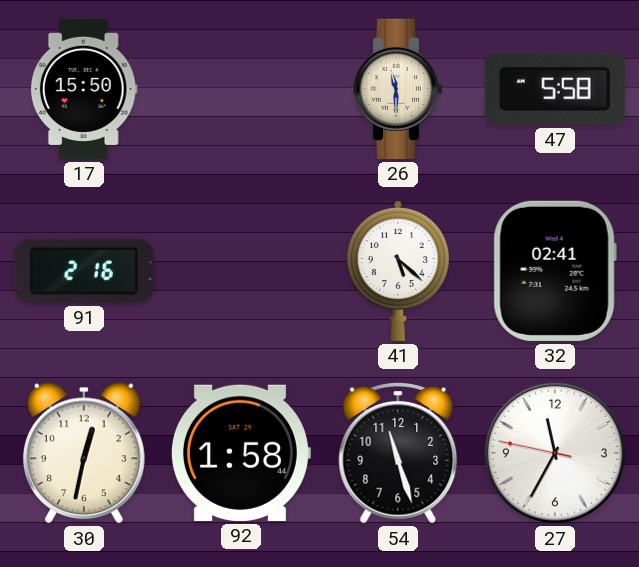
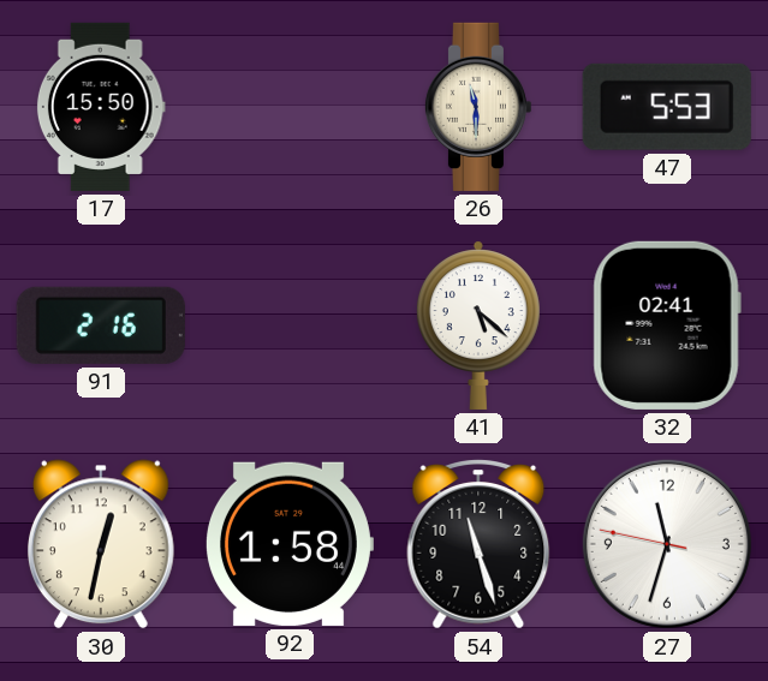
47: 5:58 -> 5:53
27: 11:34 -> 11:32
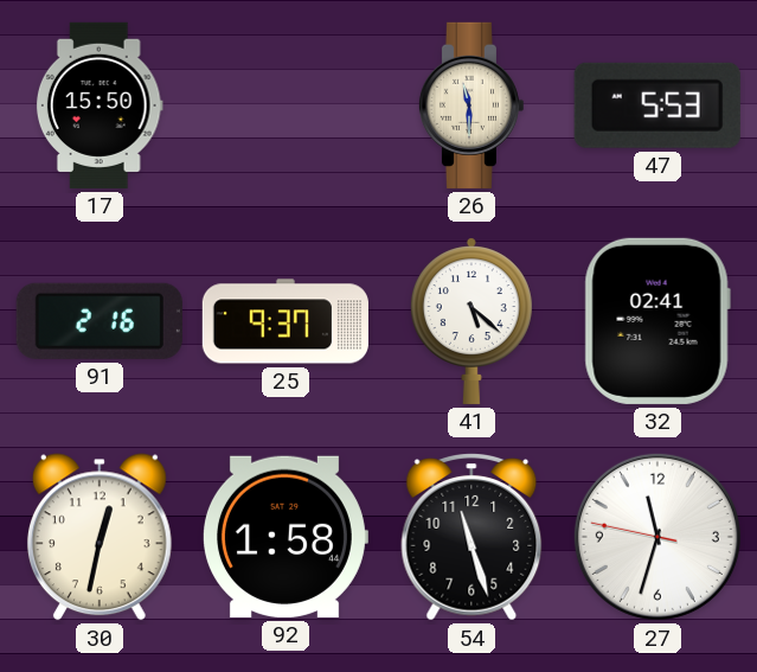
25: none -> 9:37
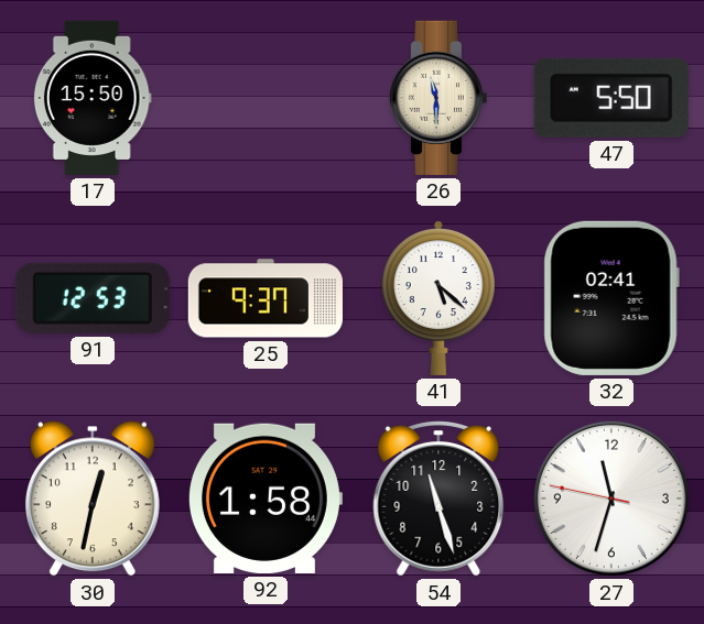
47: 5:53 -> 5:50
91: 2:16 -> 12:53
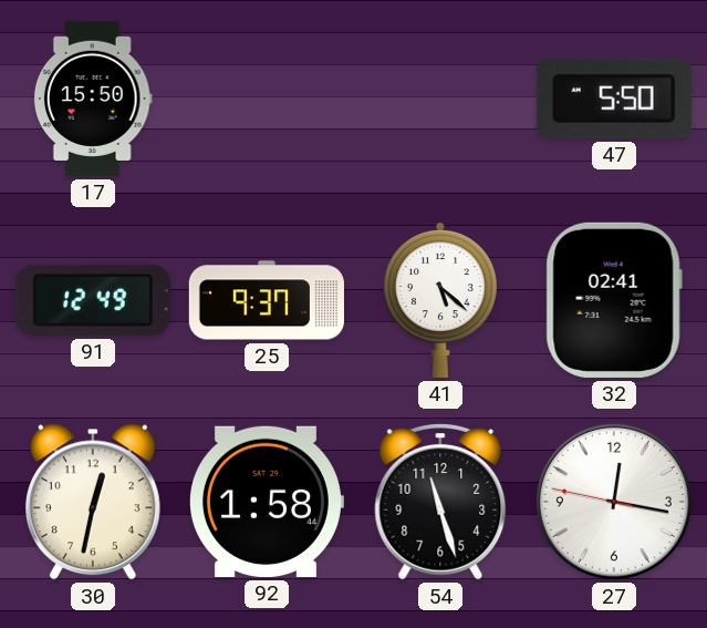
26: 11:30 -> none
91: 12:53 -> 12:49
27: 11:32 -> 12:16
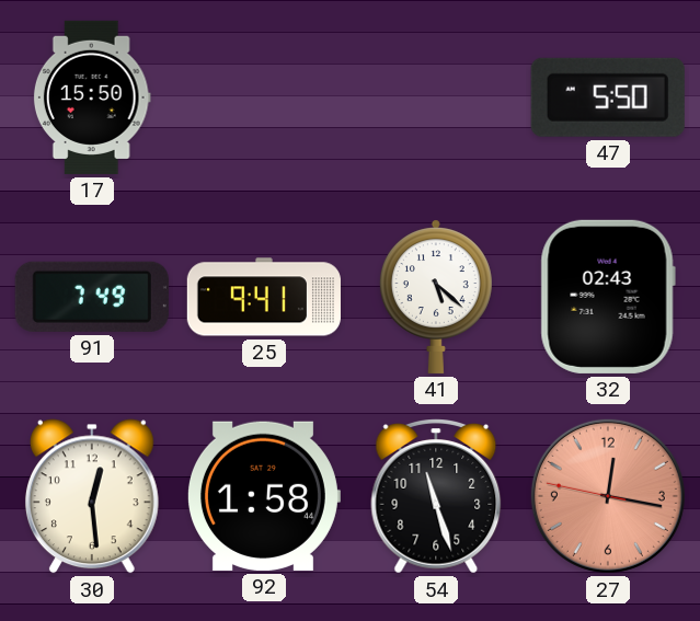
91: 12:49 -> 7:49
25: 9:37 -> 9:41
32: 02:41 -> 02:43
30: 12:32 -> 12:29
27 dial: white -> salmon
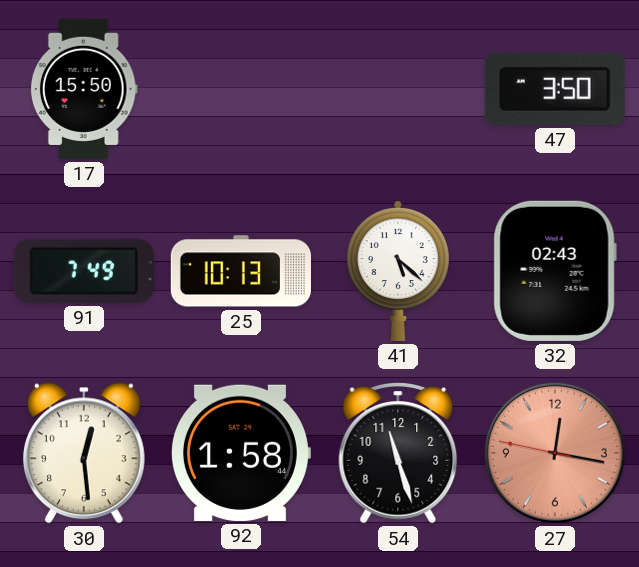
47: 5:50 -> 3:50
25: 9:41 -> 10:13
